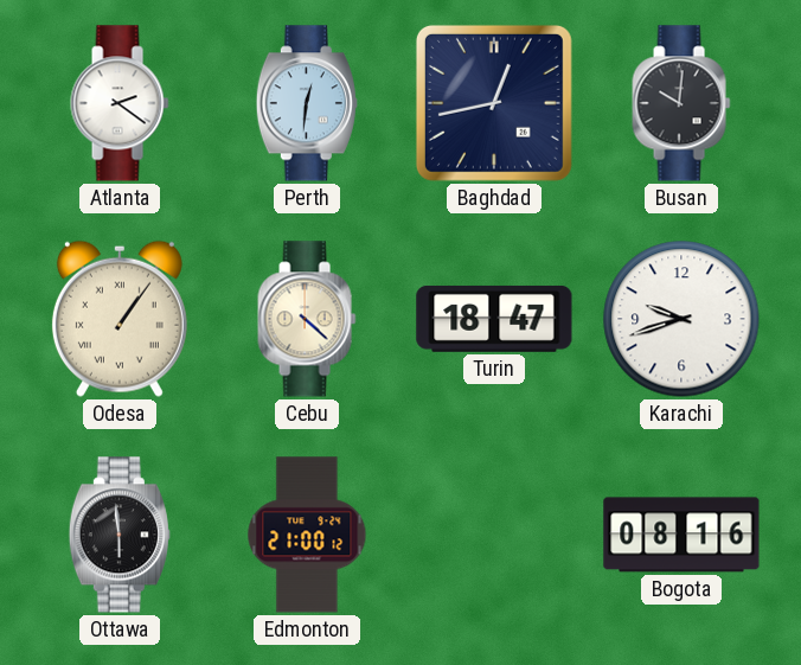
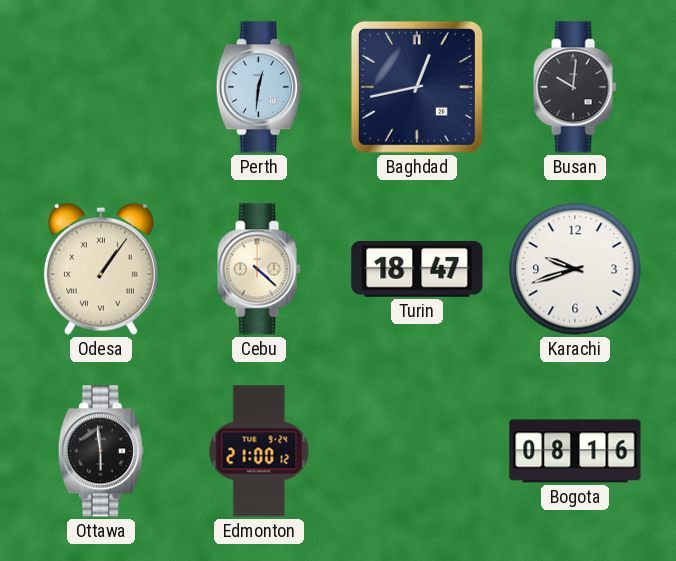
Atlanta: 2:21 -> none
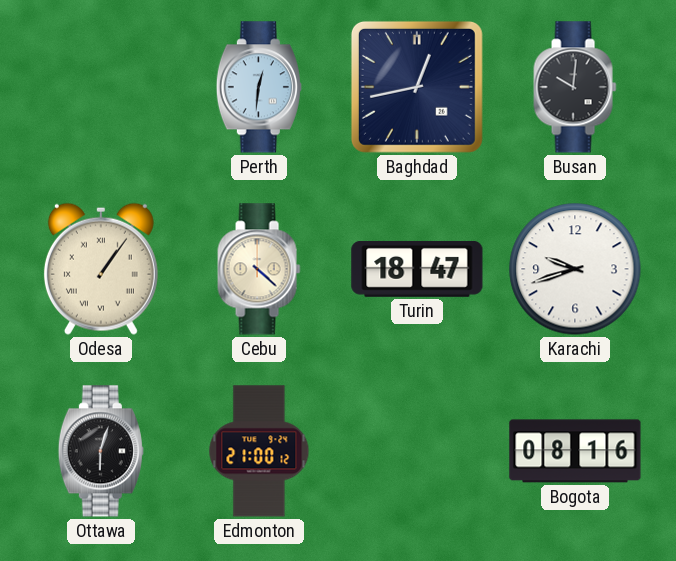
Ottawa: 5:59 -> 6:03
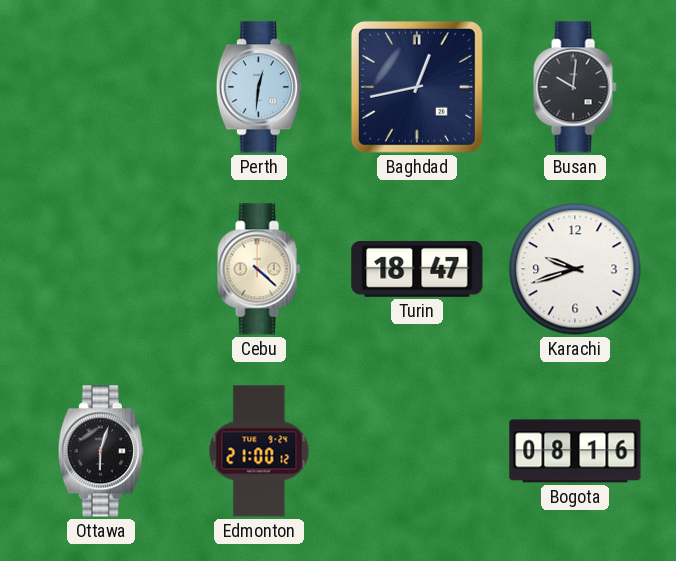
Odesa: 1:06 -> none
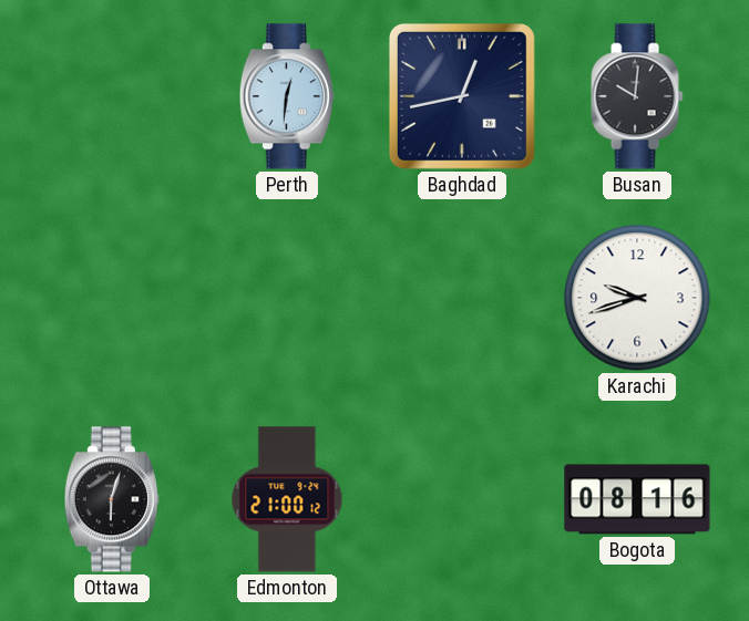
Cebu: 4:22 -> none
Turin: 18:47 -> none
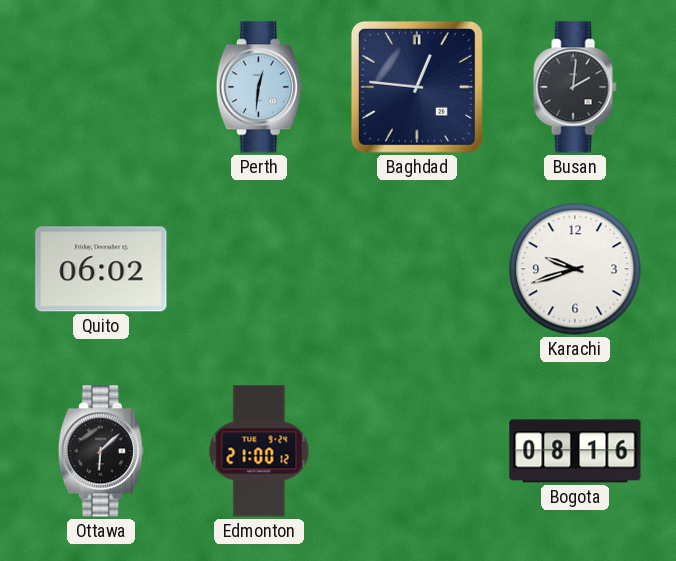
Baghdad: 12:43 -> 12:46
Busan: 10:01 -> 2:01
Quito: none -> 06:02
Ottawa: 6:03 -> 6:08
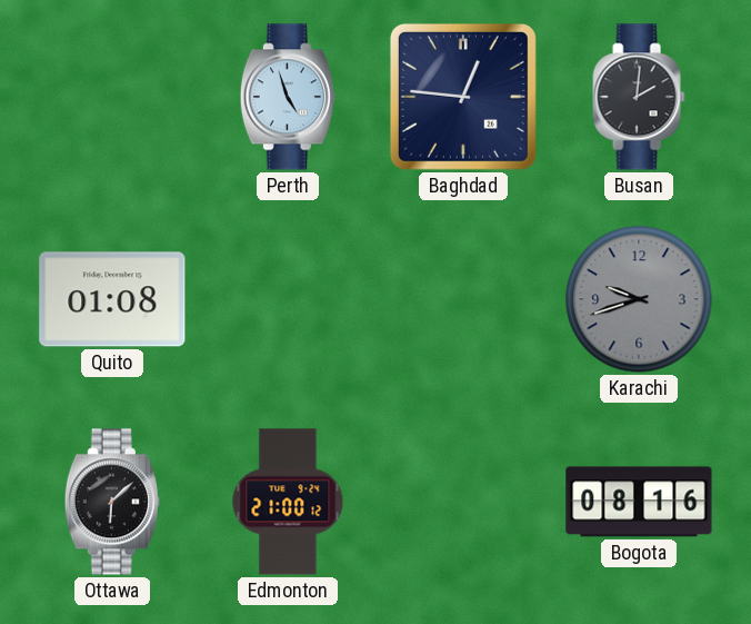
Perth: 12:31 -> 4:57
Quito: 06:02 -> 01:08
Karachi dial: white -> grey
